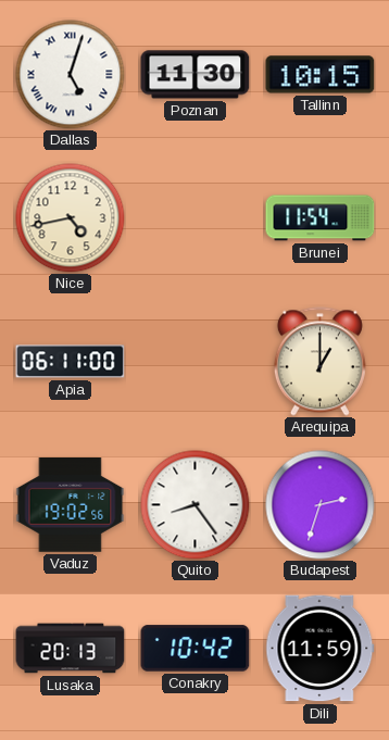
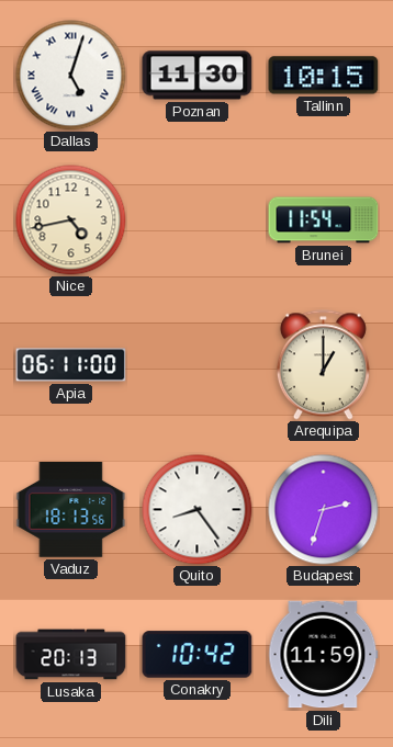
Vaduz: 19:02 -> 18:13
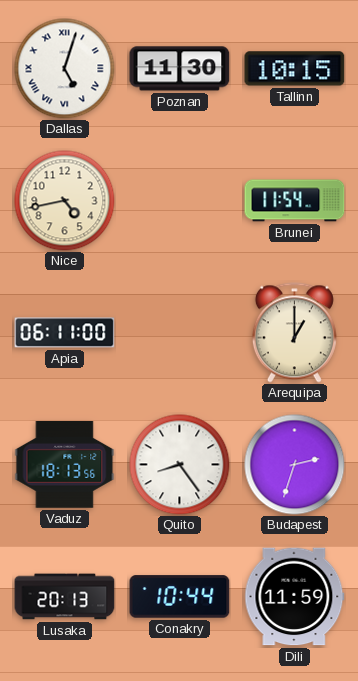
Conakry: 10:42 -> 10:44
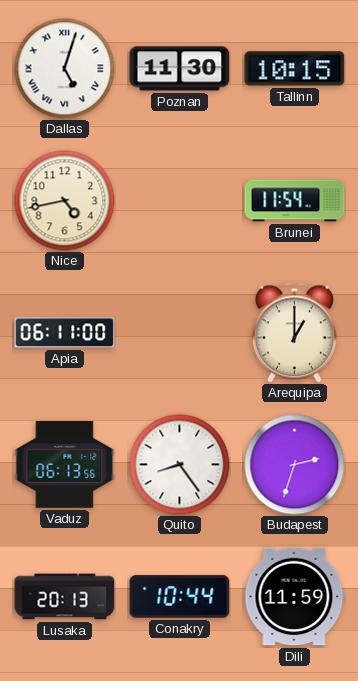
Vaduz: 18:13 -> 06:13
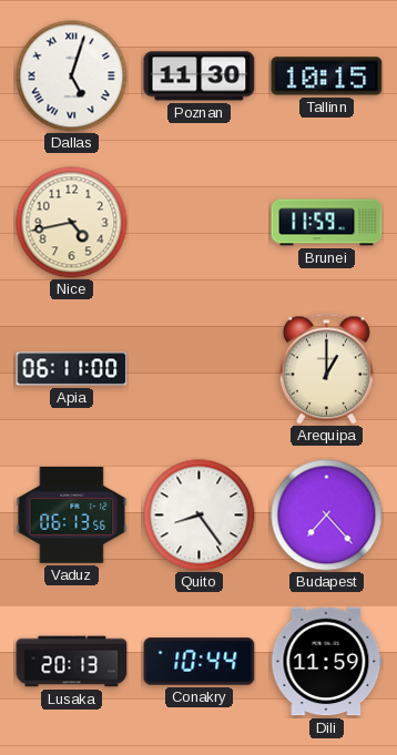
Brunei: 11:54 -> 11:59
Budapest: 2:33 -> 7:23
